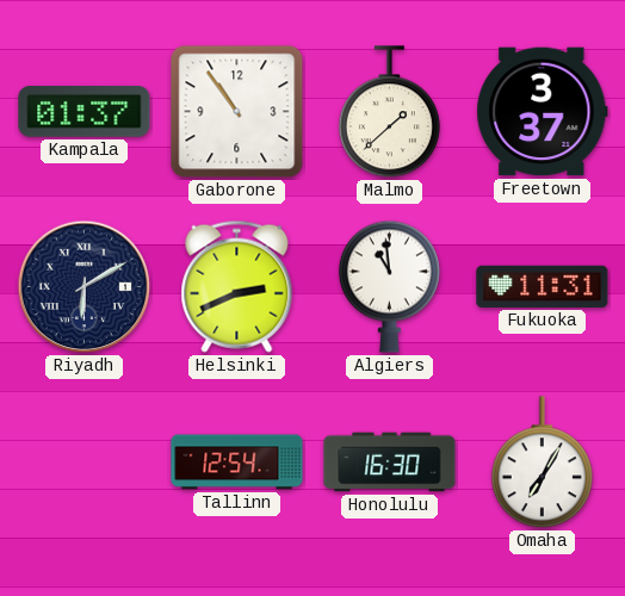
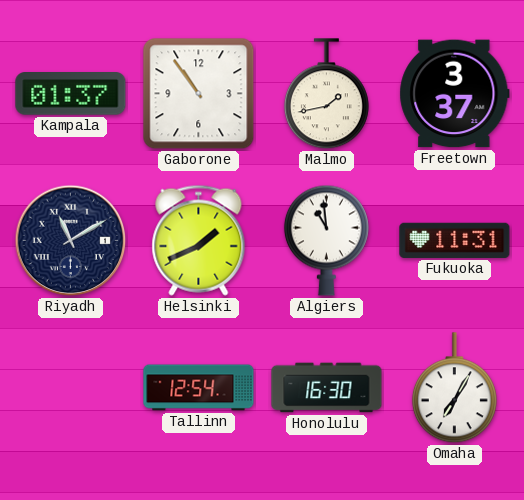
Malmo: 1:38 -> 1:43
Riyadh: 6:10 -> 11:10
Helsinki: 2:41 -> 1:41
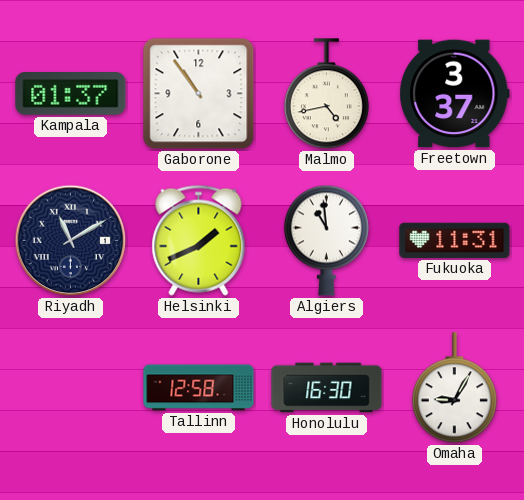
Malmo: 1:43 -> 4:43
Tallinn: 12:54 -> 12:58
Omaha: 7:05 -> 9:05
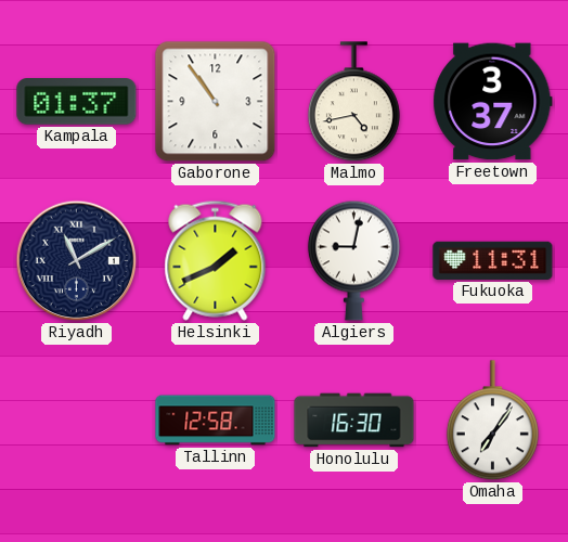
Algiers: 10:59 -> 9:02
Omaha: 9:05 -> 7:06
